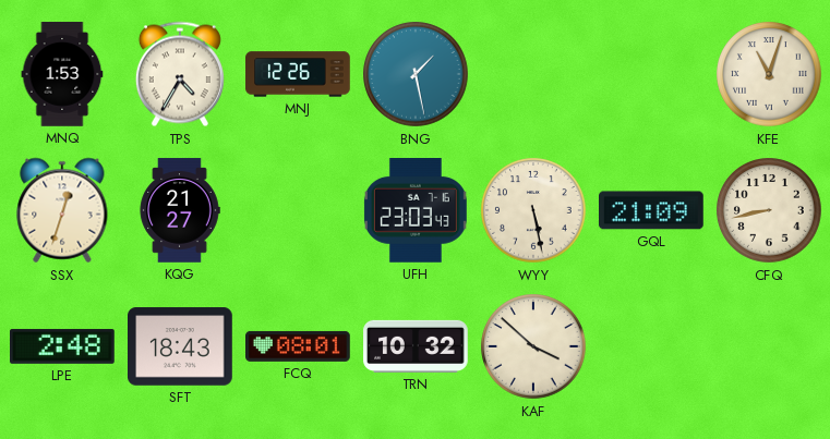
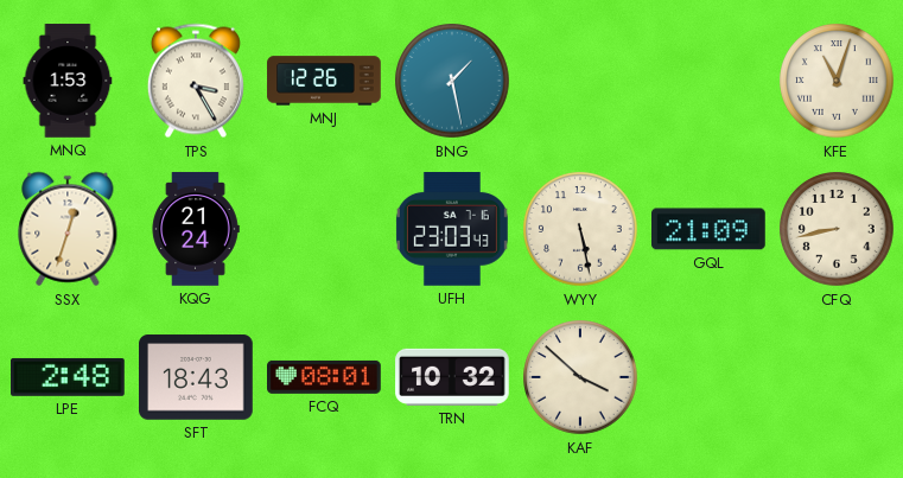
TPS: 4:35 -> 3:25
KQG: 21:27 -> 21:24
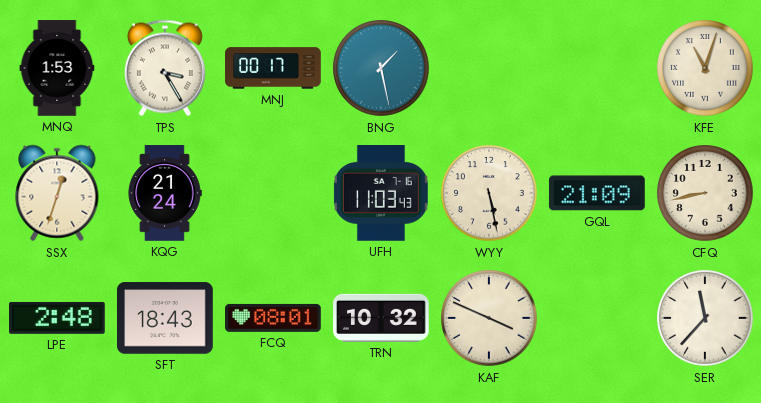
MNJ: 12:26 -> 00:17
UFH: 23:03 -> 11:03
KAF: 3:52 -> 3:49
SER: none -> 11:37
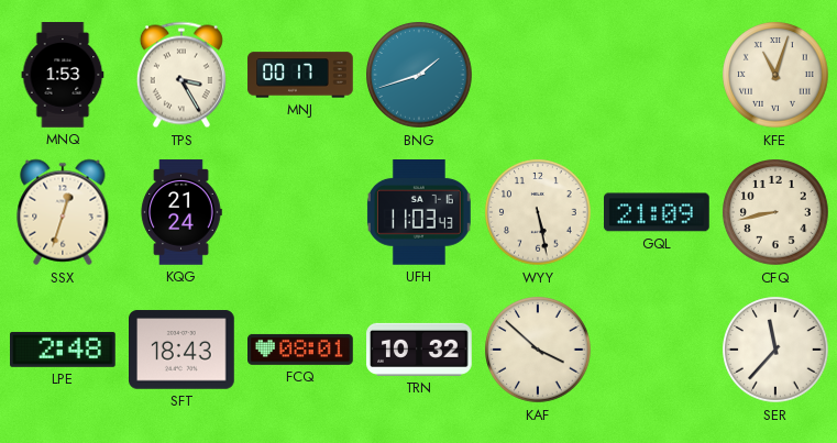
BNG: 1:28 -> 1:42
KAF: 3:49 -> 3:52
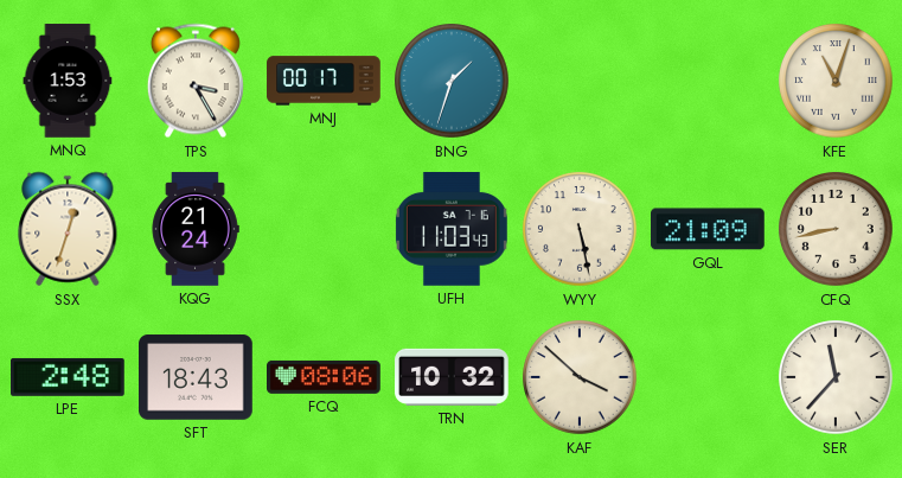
BNG: 1:42 -> 1:33
FCQ: 08:01 -> 08:06
